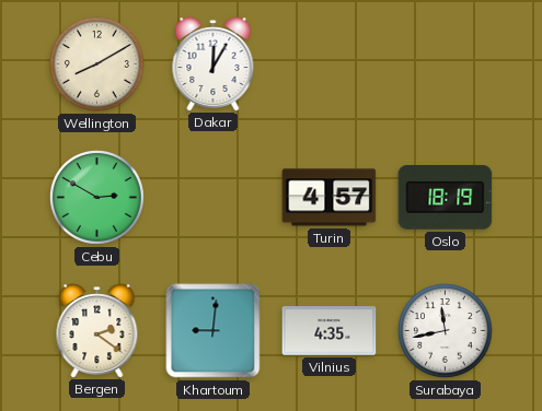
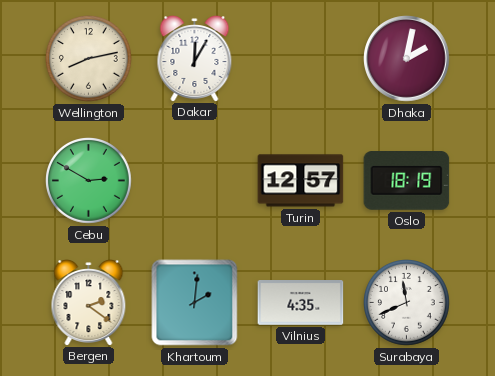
Wellington: 8:10 -> 8:13
Dhaka: none -> 2:02
Turin: 4:57 -> 12:57
Khartoum: 9:01 -> 2:01
Surabaya: 11:43 -> 11:41
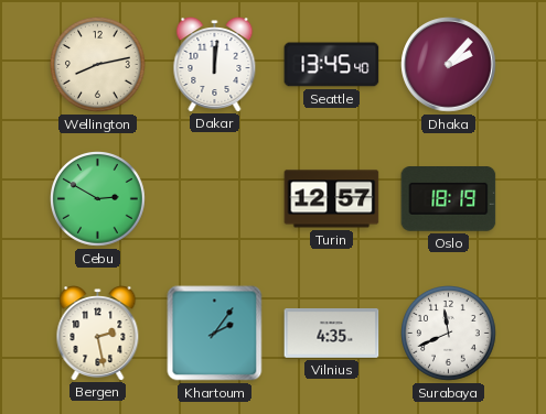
Dakar: 12:05 -> 12:01
Seattle: none -> 13:45
Dhaka: 2:02 -> 2:07
Bergen: 2:21 -> 2:28
Khartoum: 2:01 -> 2:06
